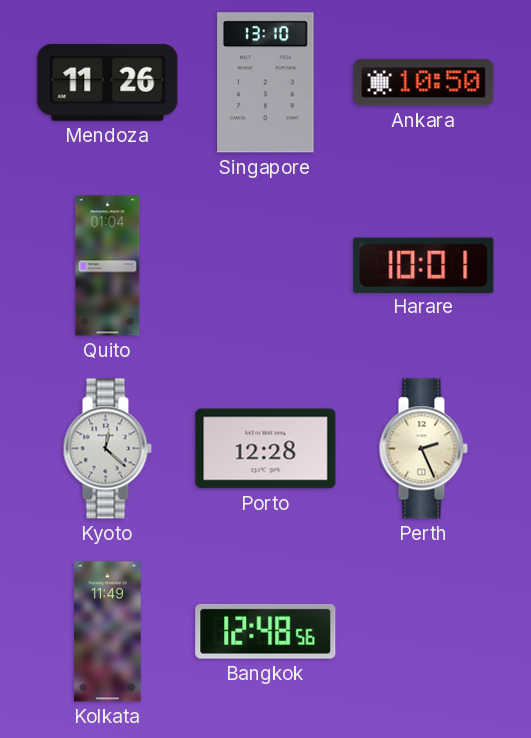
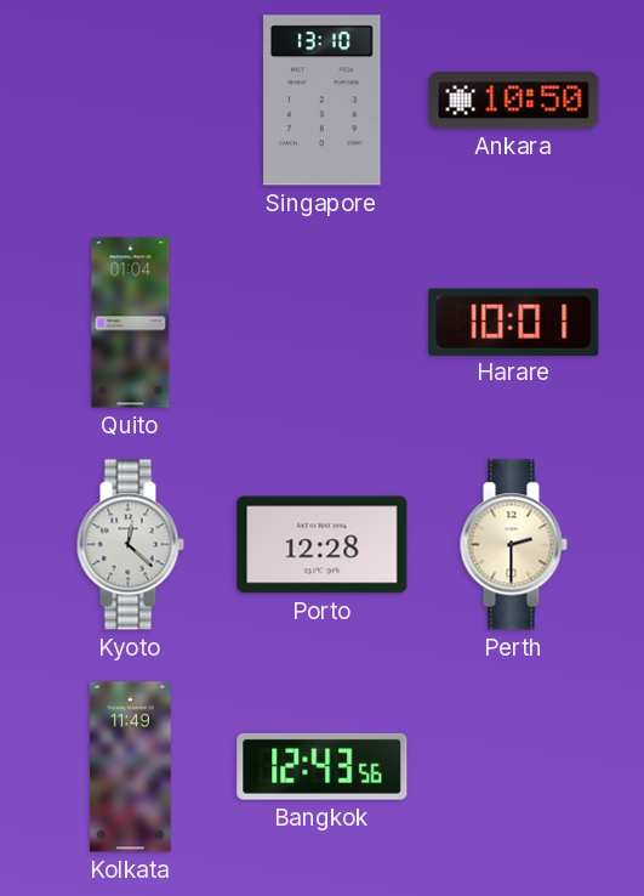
Mendoza: 11:26 -> none
Perth: 2:26 -> 2:30
Bangkok: 12:48 -> 12:43
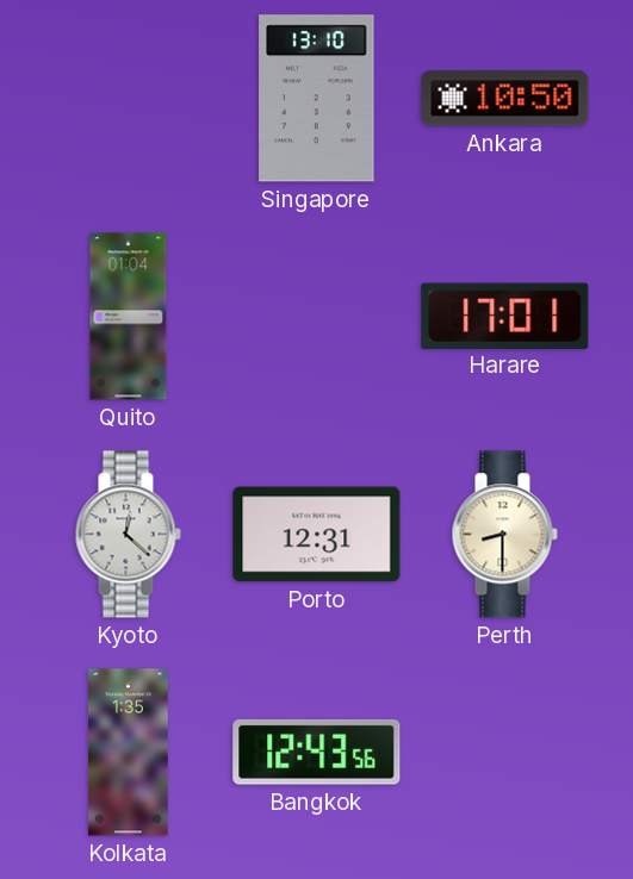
Harare: 10:01 -> 17:01
Porto: 12:28 -> 12:31
Perth: 2:30 -> 8:30
Kolkata: 11:49 -> 1:35
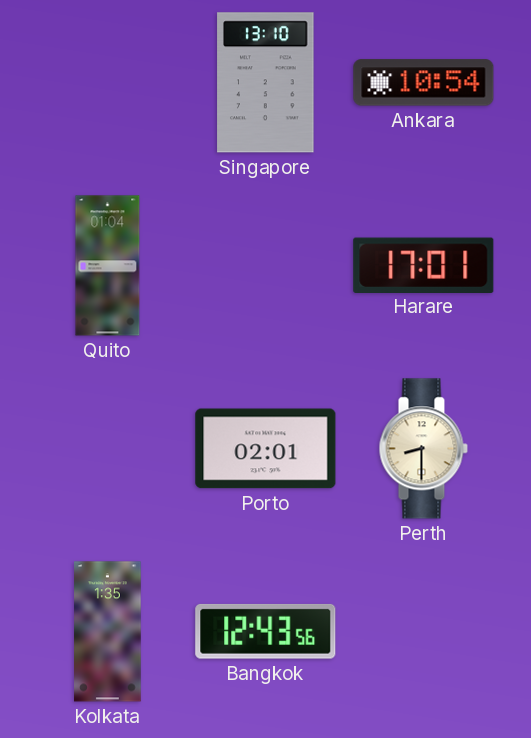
Ankara: 10:50 -> 10:54
Kyoto: 12:22 -> none
Porto: 12:31 -> 02:01
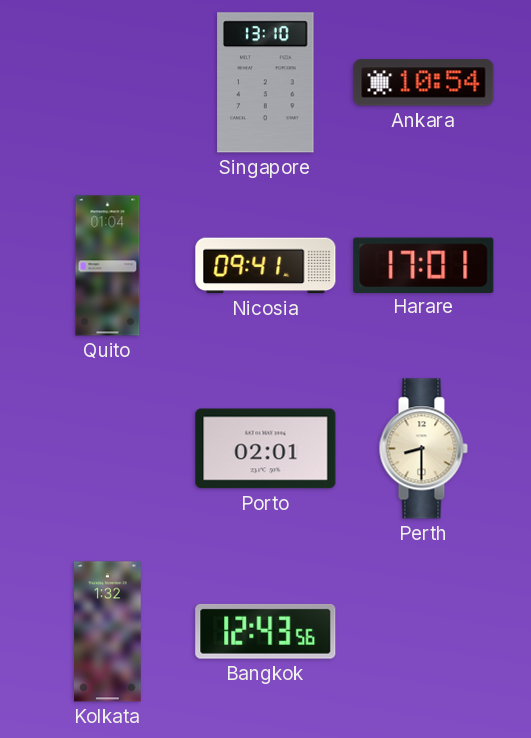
Nicosia: none -> 09:41
Kolkata: 1:35 -> 1:32
